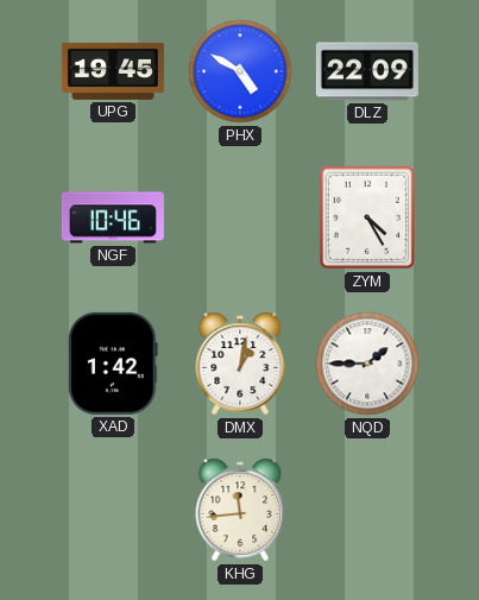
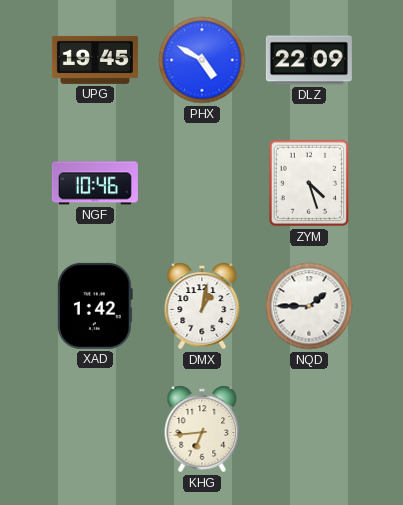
ZYM: 4:25 -> 4:27
KHG: 11:44 -> 6:44
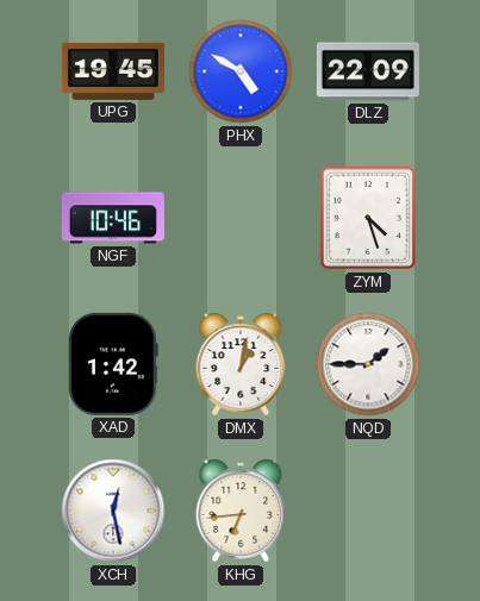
XCH: none -> 12:28
